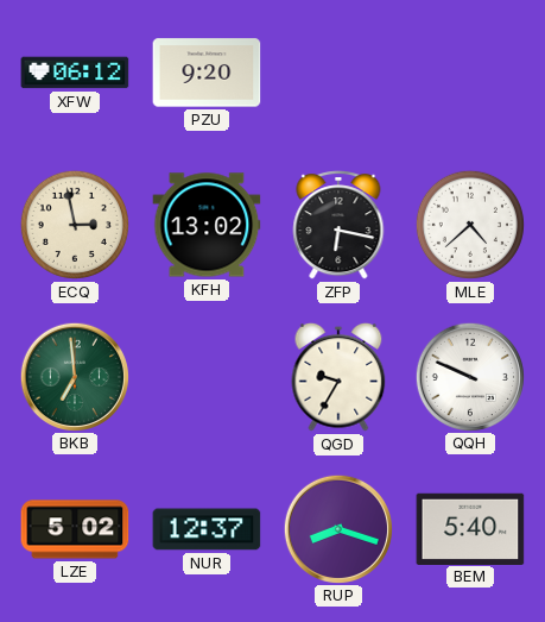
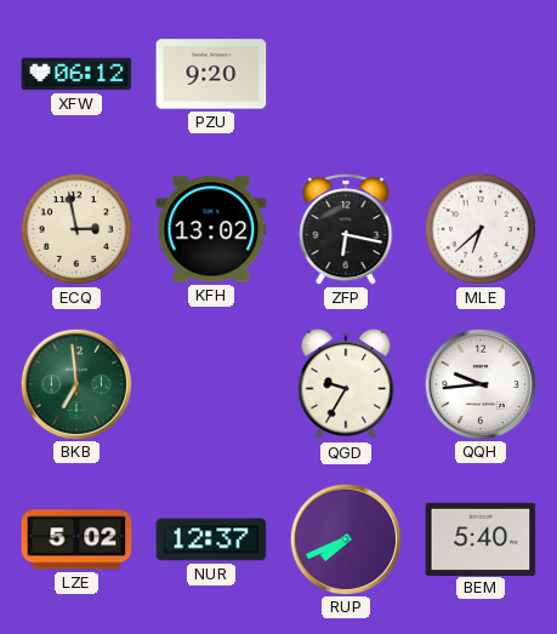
MLE: 4:38 -> 6:38
QQH: 9:49 -> 9:44
RUP: 8:18 -> 7:41
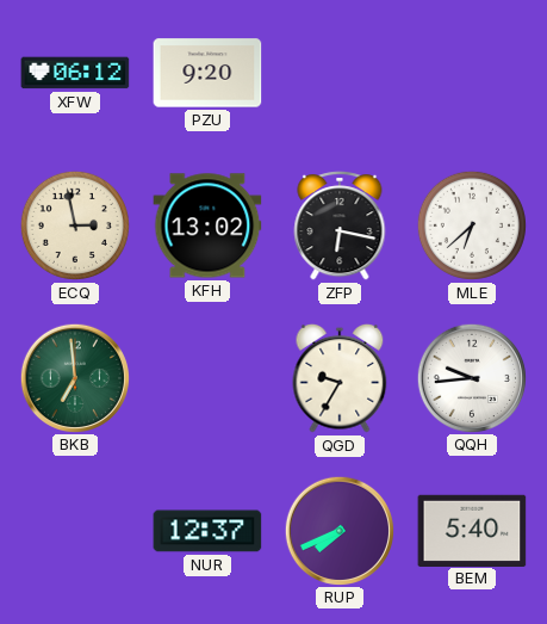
LZE: 5:02 -> none
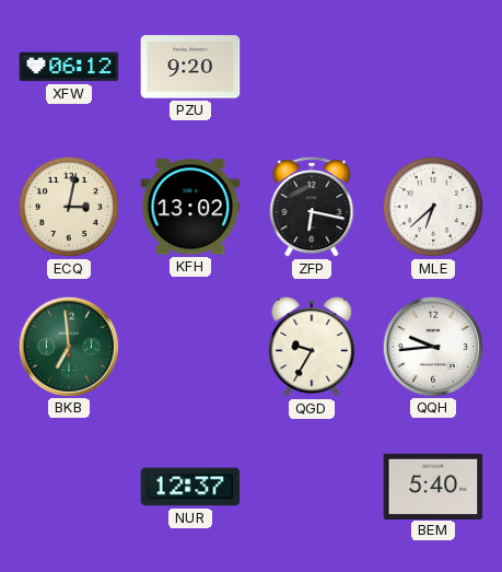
ECQ: 2:58 -> 3:02
RUP: 7:41 -> none
